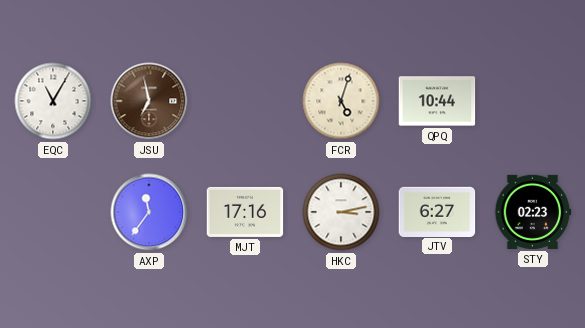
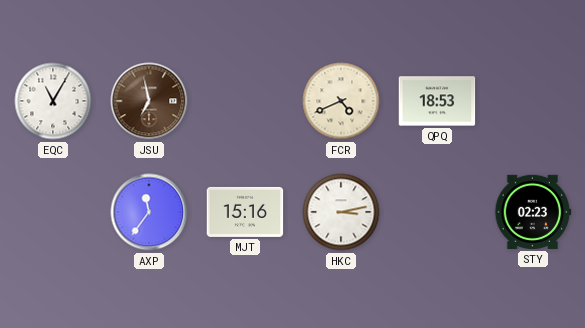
FCR: 5:03 -> 4:41
QPQ: 10:44 -> 18:53
MJT: 17:16 -> 15:16
JTV: 6:27 -> none
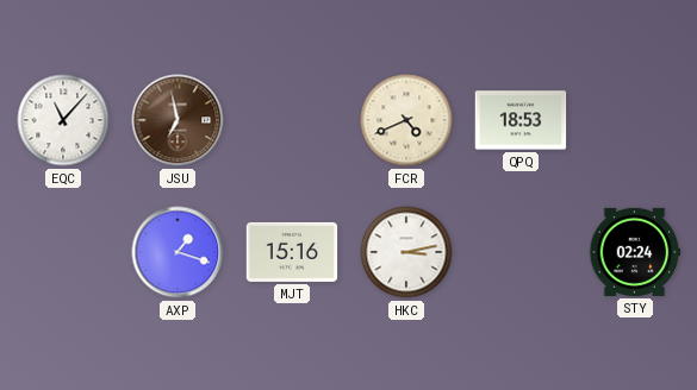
EQC: 11:05 -> 11:07
AXP: 11:36 -> 1:18
STY: 02:23 -> 02:24
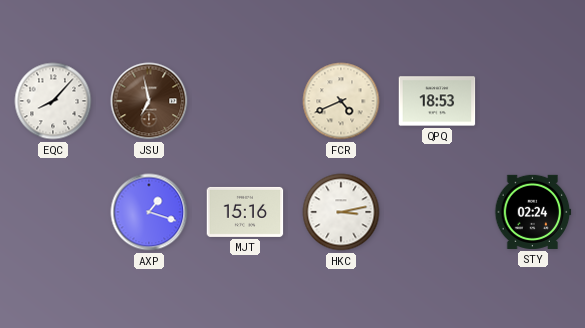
EQC: 11:07 -> 8:07
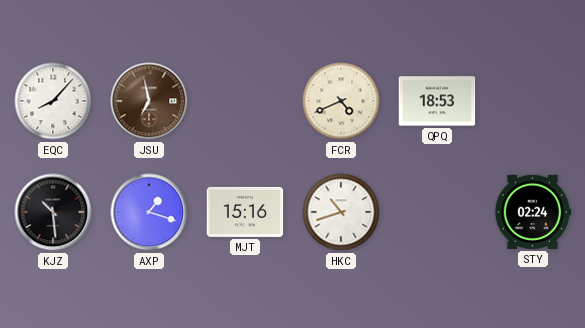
KJZ: none -> 10:29
HKC: 3:13 -> 10:42
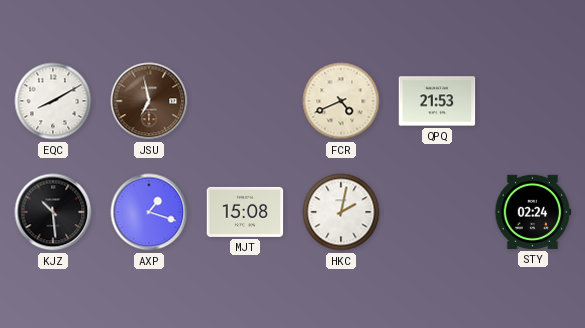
EQC: 8:07 -> 8:10
QPQ: 18:53 -> 21:53
MJT: 15:16 -> 15:08
HKC: 10:42 -> 2:02
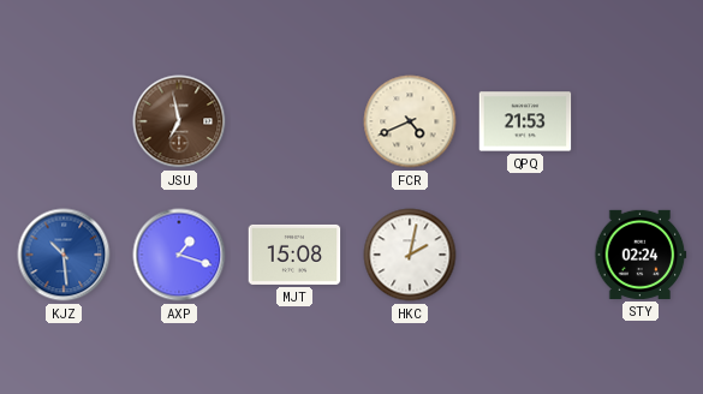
EQC: 8:10 -> none
KJZ dial: black -> blue
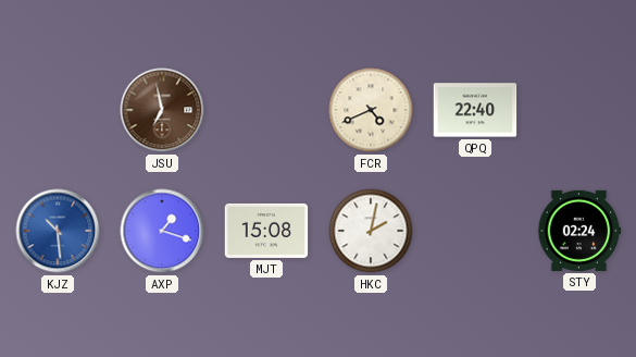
QPQ: 21:53 -> 22:40
